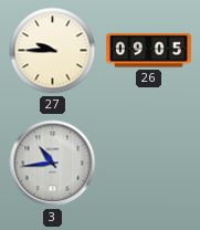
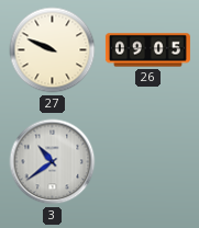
27: 9:45 -> 9:49
3: 10:44 -> 10:39
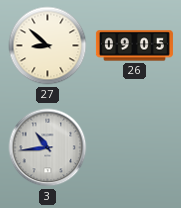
27: 9:49 -> 8:52
3: 10:39 -> 10:44
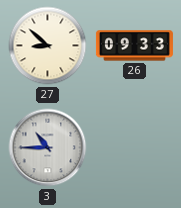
26: 09:05 -> 09:33
3: 10:44 -> 10:45
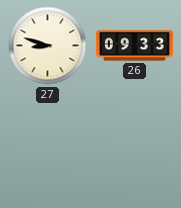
27: 8:52 -> 8:48
3: 10:45 -> none
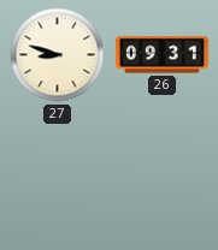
26: 09:33 -> 09:31
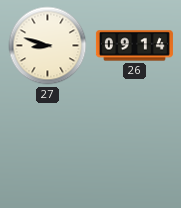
26: 09:31 -> 09:14
